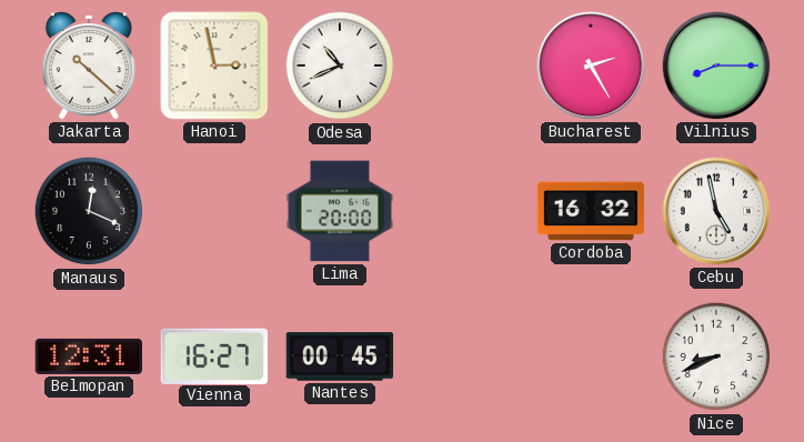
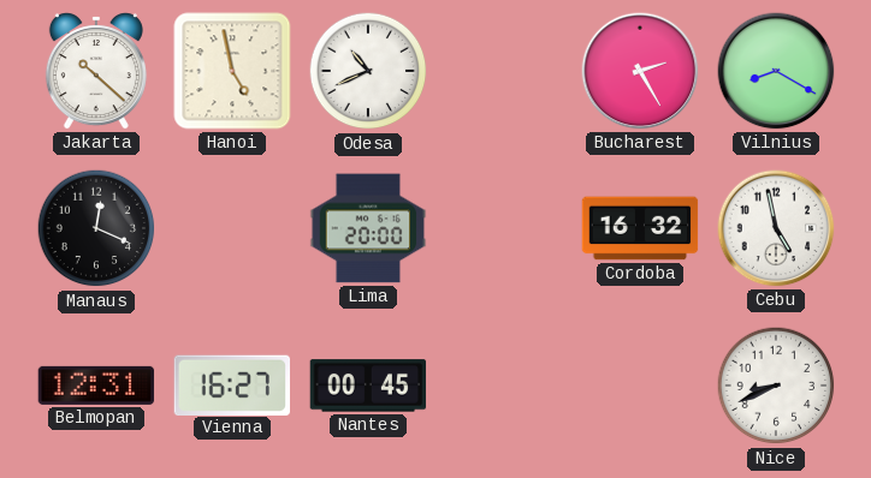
Hanoi: 2:58 -> 4:58
Vilnius: 8:15 -> 8:20
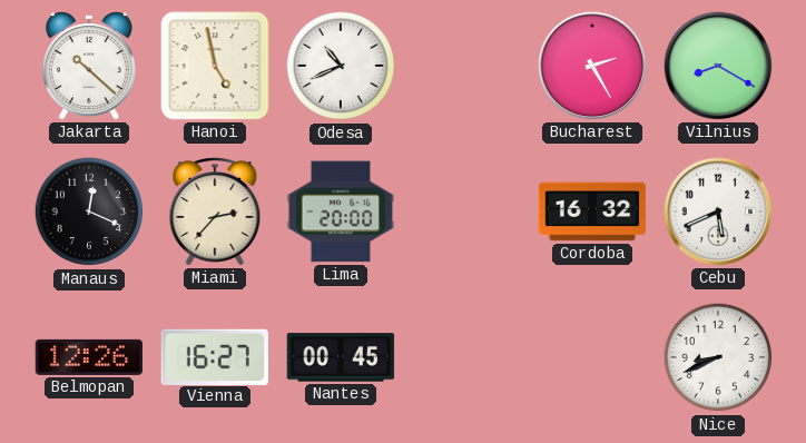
Miami: none -> 2:37
Cebu: 4:58 -> 5:41
Belmopan: 12:31 -> 12:26
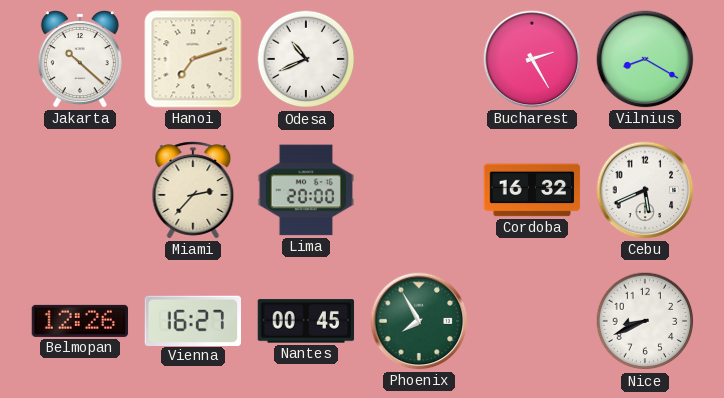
Hanoi: 4:58 -> 7:12
Manaus: 12:19 -> none
Phoenix: none -> 7:55
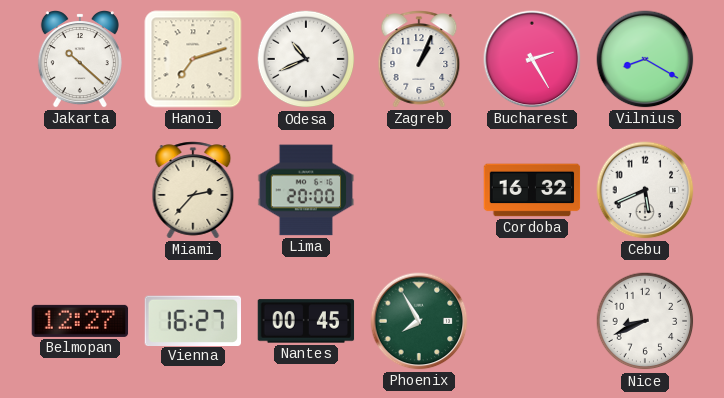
Zagreb: none -> 1:04
Belmopan: 12:26 -> 12:27
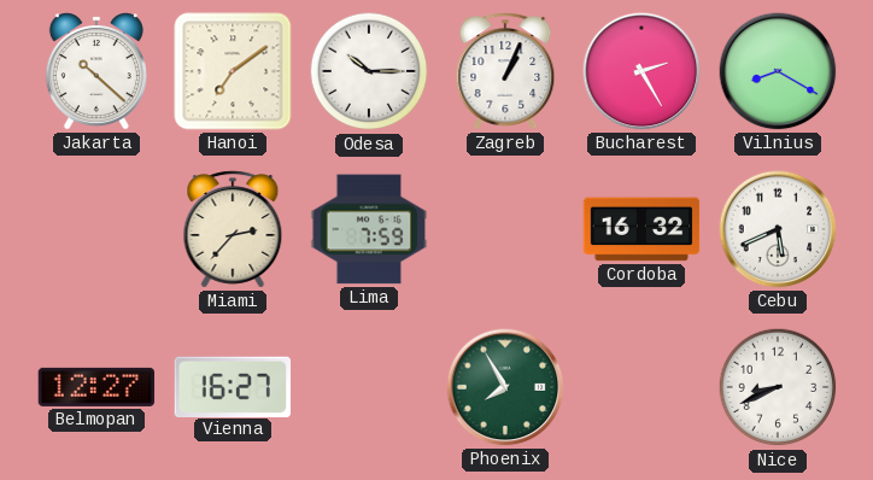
Hanoi: 7:12 -> 7:09
Odesa: 10:41 -> 10:15
Lima: 20:00 -> 7:59
Nantes: 00:45 -> none
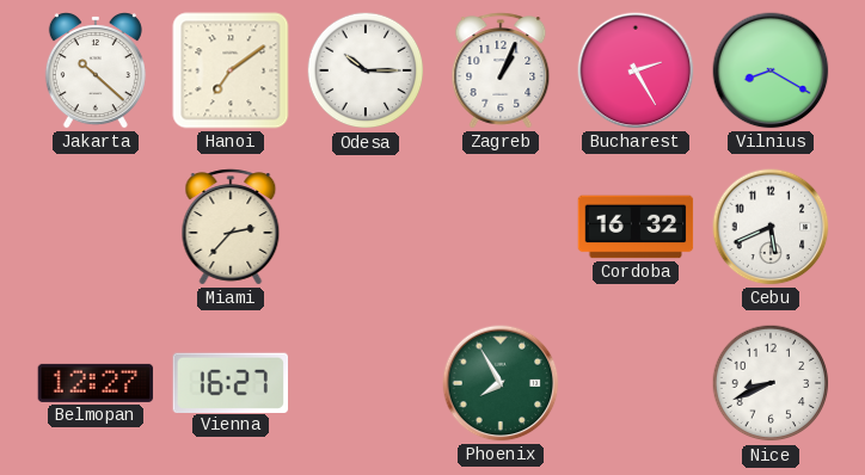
Lima: 7:59 -> none
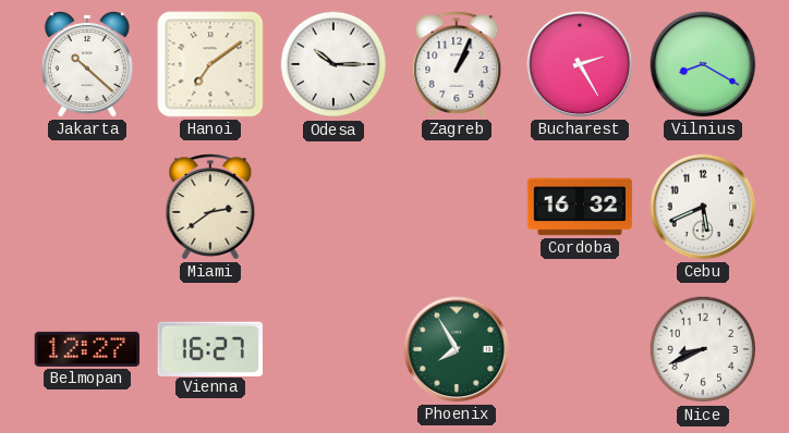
Miami: 2:37 -> 2:39
